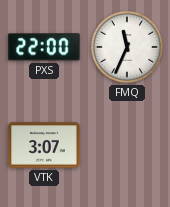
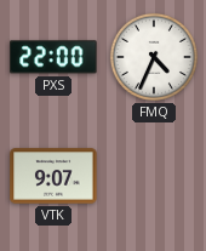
FMQ: 11:34 -> 4:34
VTK: 3:07 -> 9:07
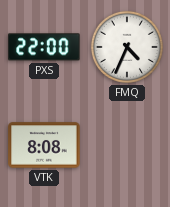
VTK: 9:07 -> 8:08
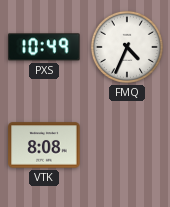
PXS: 22:00 -> 10:49
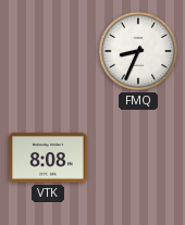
PXS: 10:49 -> none
FMQ: 4:34 -> 8:34
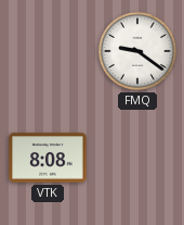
FMQ: 8:34 -> 9:21
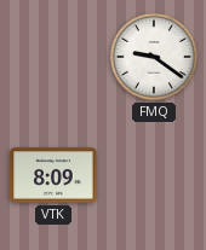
VTK: 8:08 -> 8:09
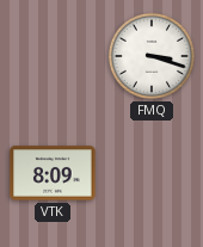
FMQ: 9:21 -> 3:18
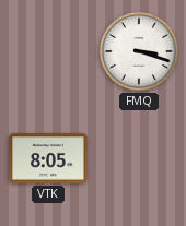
VTK: 8:09 -> 8:05
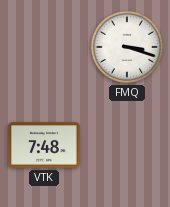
VTK: 8:05 -> 7:48
